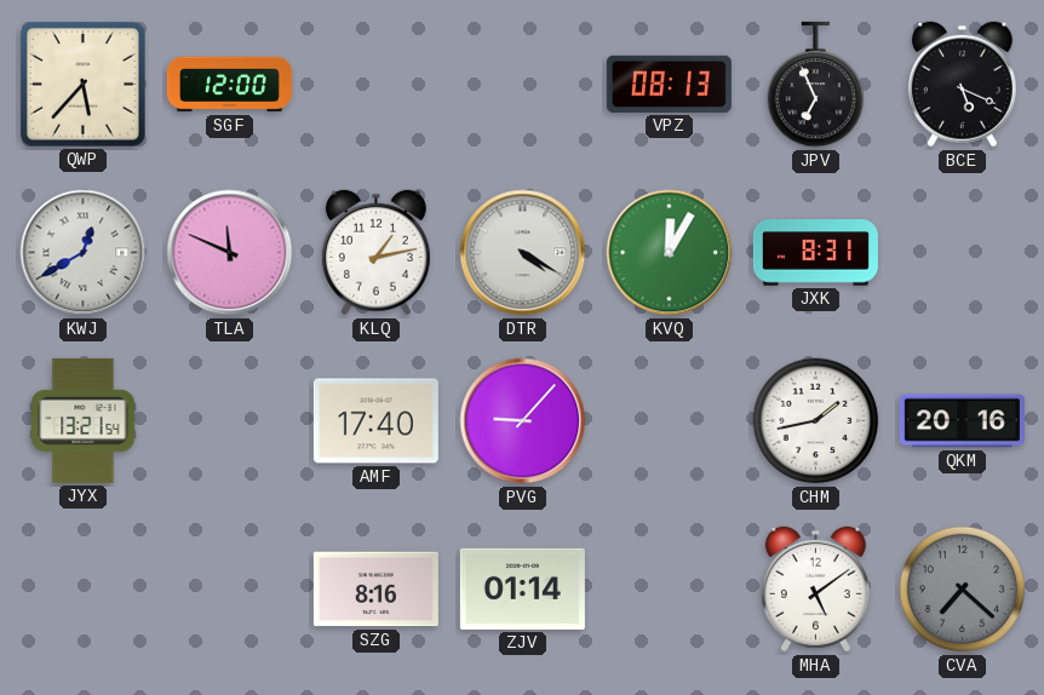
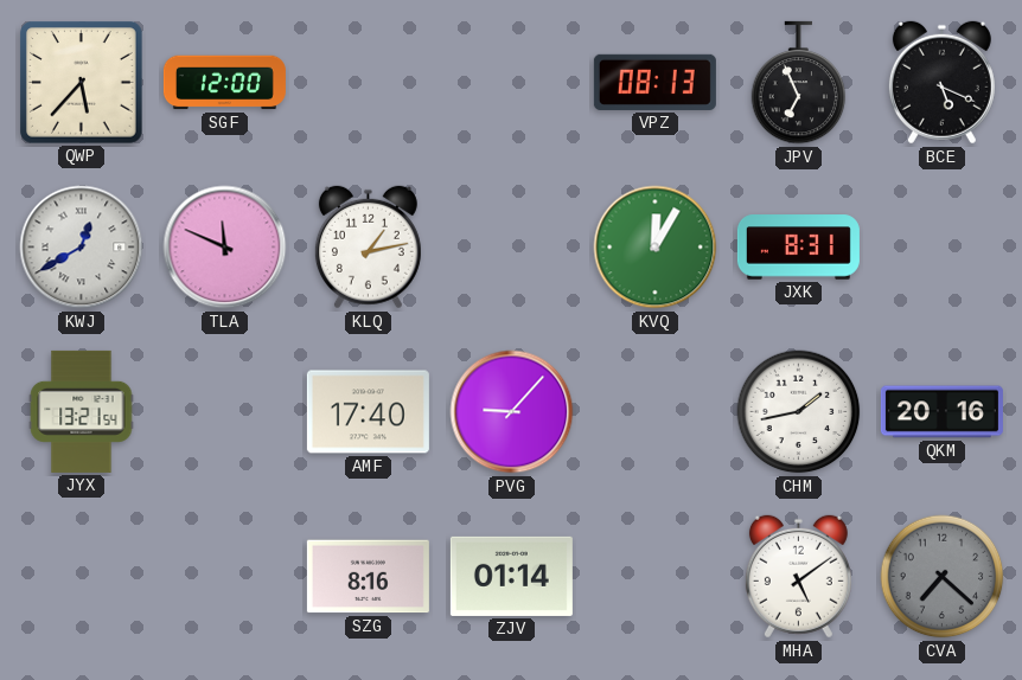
DTR: 4:20 -> none
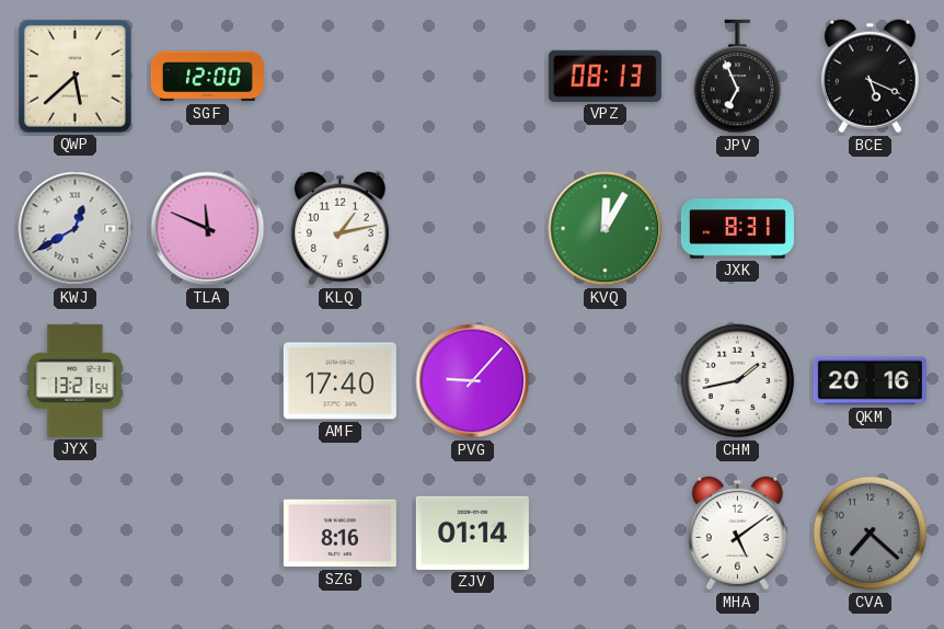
QWP: 5:37 -> 5:38
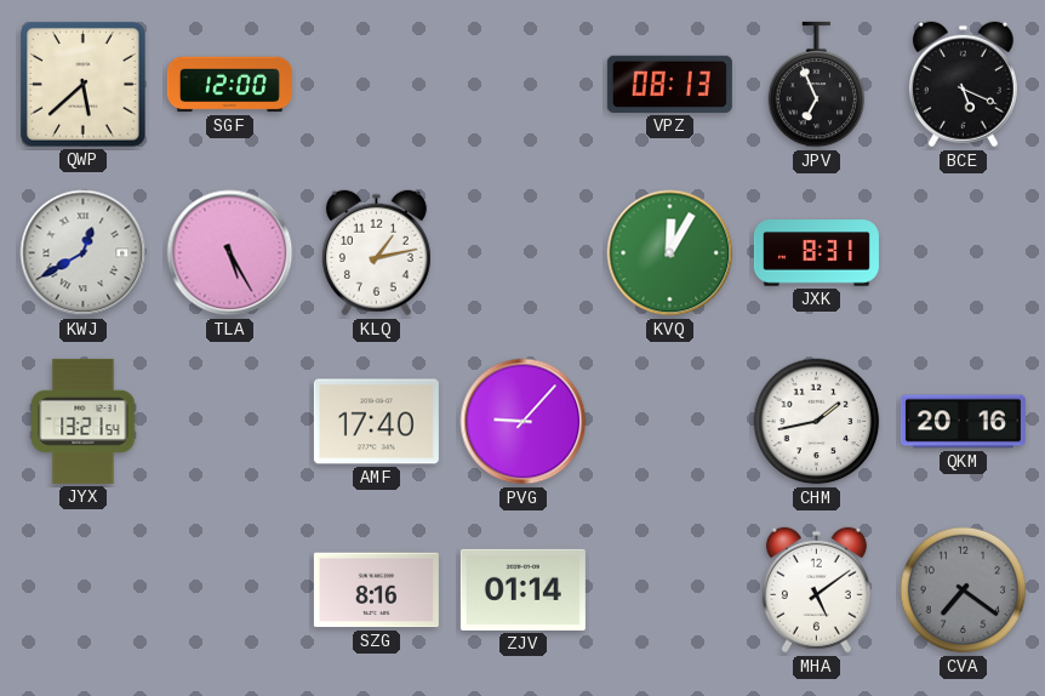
TLA: 11:49 -> 5:25
CVA: 7:22 -> 7:21
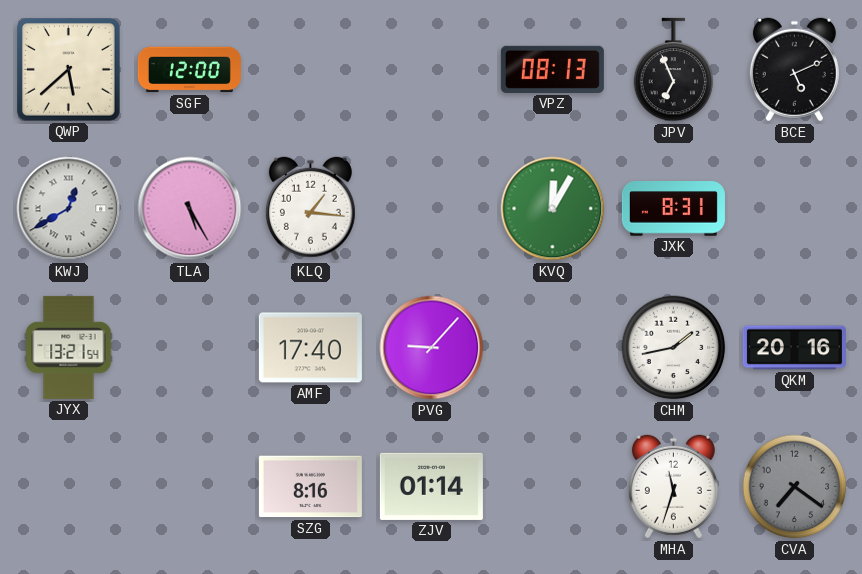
BCE: 5:19 -> 5:11
KLQ: 1:13 -> 1:16
MHA: 5:09 -> 11:33
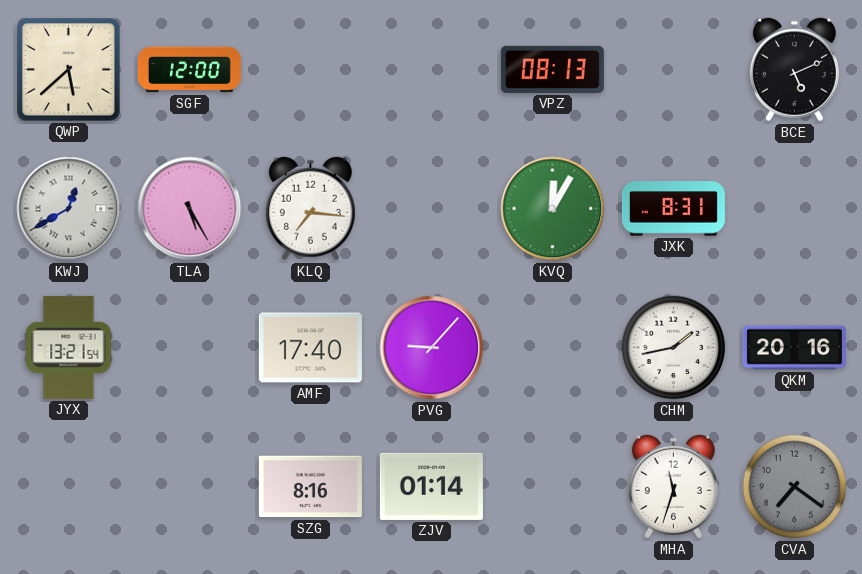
JPV: 6:56 -> none
KLQ: 1:16 -> 7:16
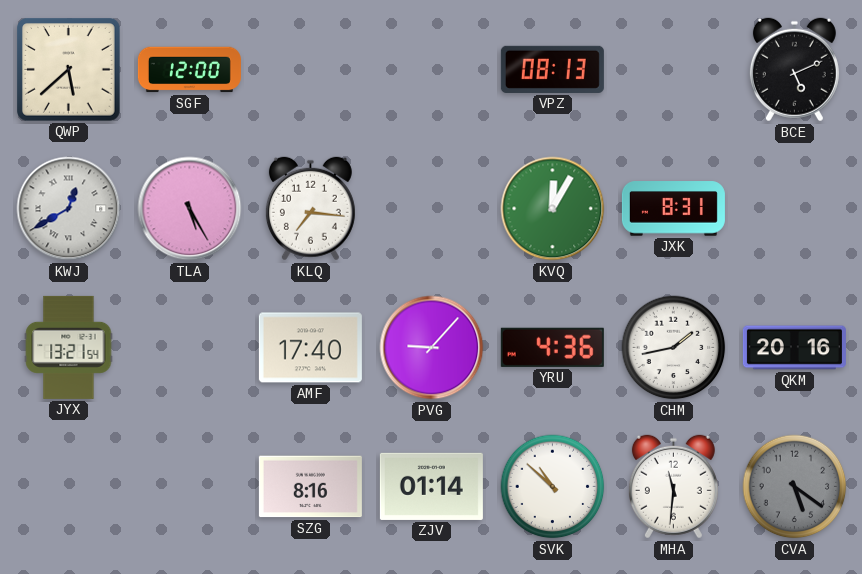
YRU: none -> 4:36
SVK: none -> 10:52
MHA: 11:33 -> 11:31
CVA: 7:21 -> 5:21
